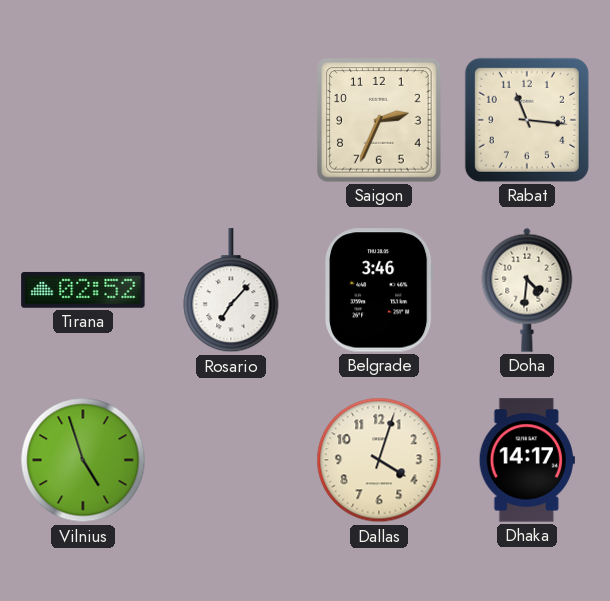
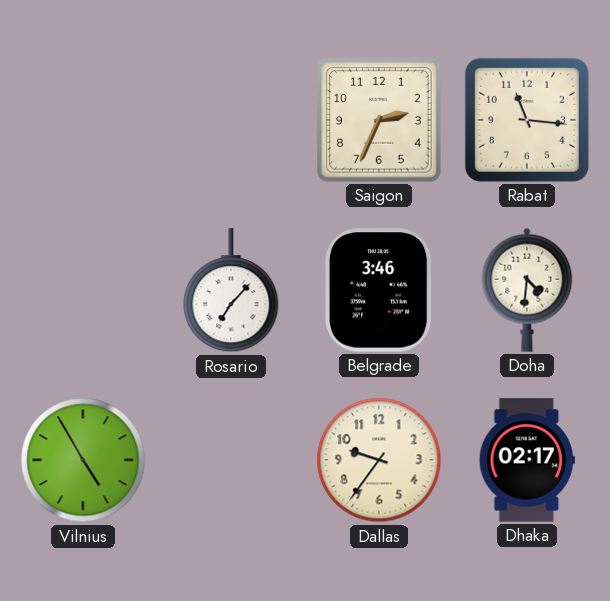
Tirana: 02:52 -> none
Vilnius: 4:57 -> 4:55
Dallas: 4:03 -> 9:36
Dhaka: 14:17 -> 02:17
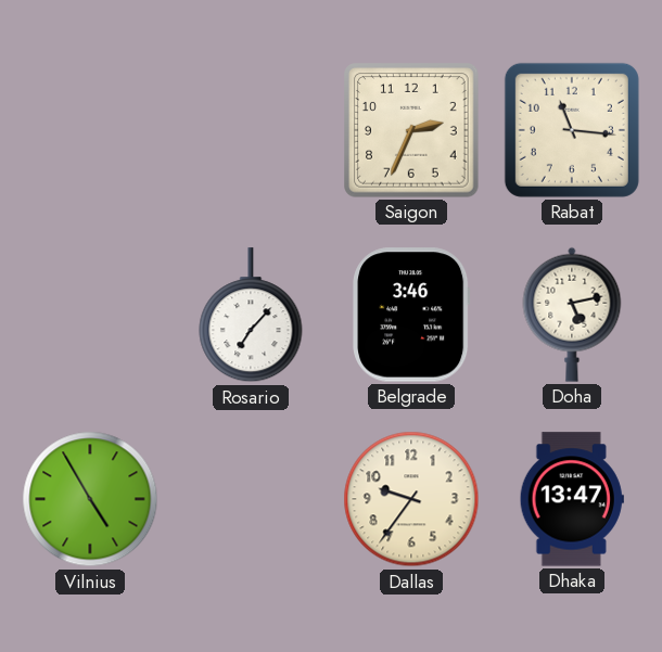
Doha: 4:31 -> 5:13
Dhaka: 02:17 -> 13:47
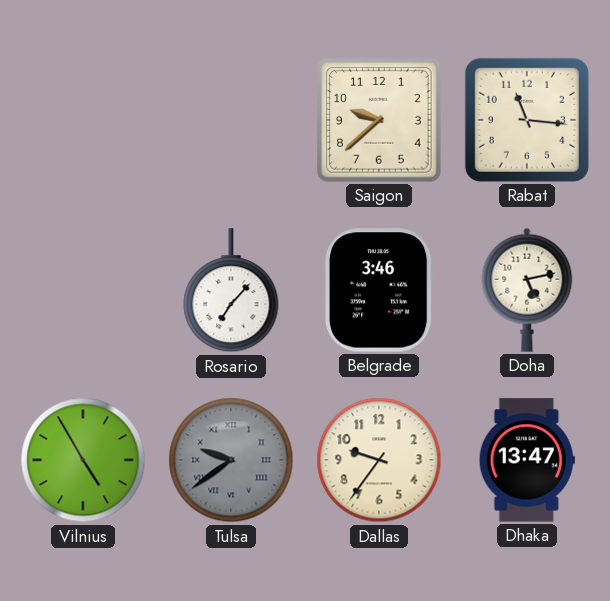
Saigon: 2:34 -> 9:38
Tulsa: none -> 9:39
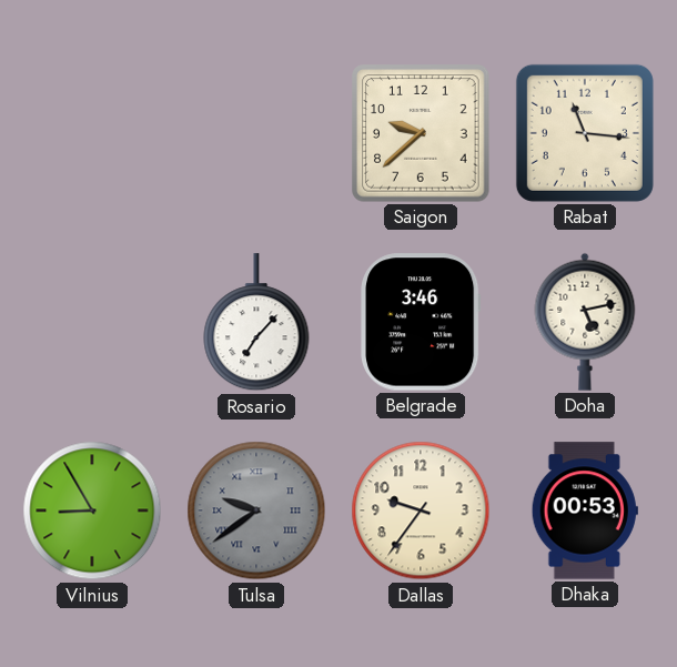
Vilnius: 4:55 -> 8:55
Dhaka: 13:47 -> 00:53
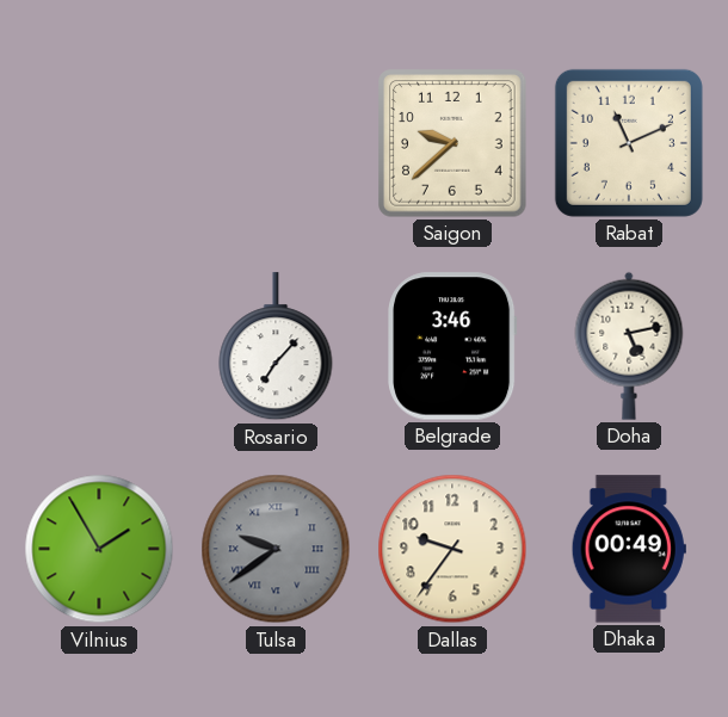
Rabat: 11:16 -> 11:11
Vilnius: 8:55 -> 1:55
Dhaka: 00:53 -> 00:49
